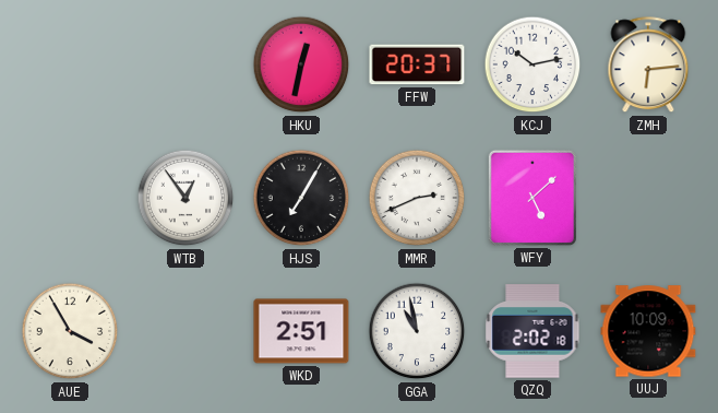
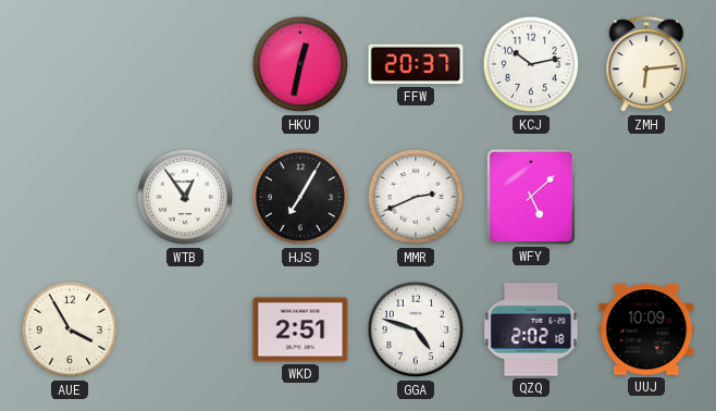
GGA: 10:58 -> 4:48
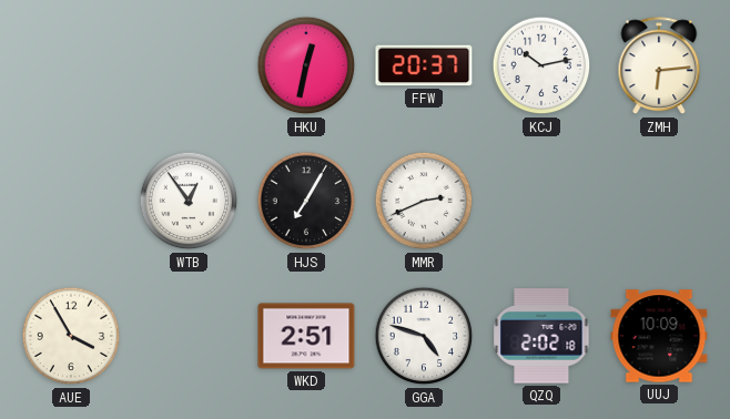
WFY: 5:08 -> none
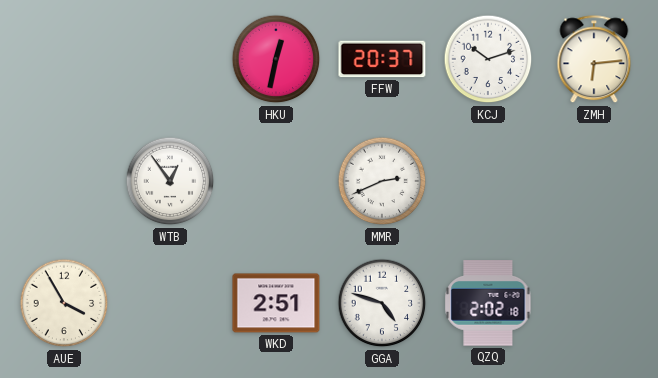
KCJ: 10:13 -> 10:12
HJS: 7:05 -> none
UUJ: 10:09 -> none
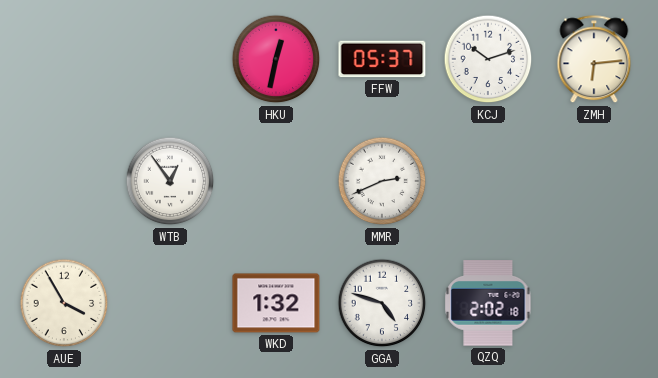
FFW: 20:37 -> 05:37
WKD: 2:51 -> 1:32
